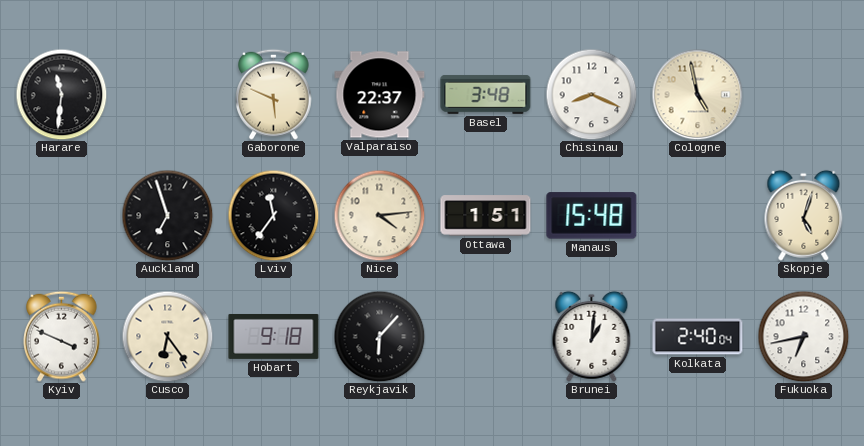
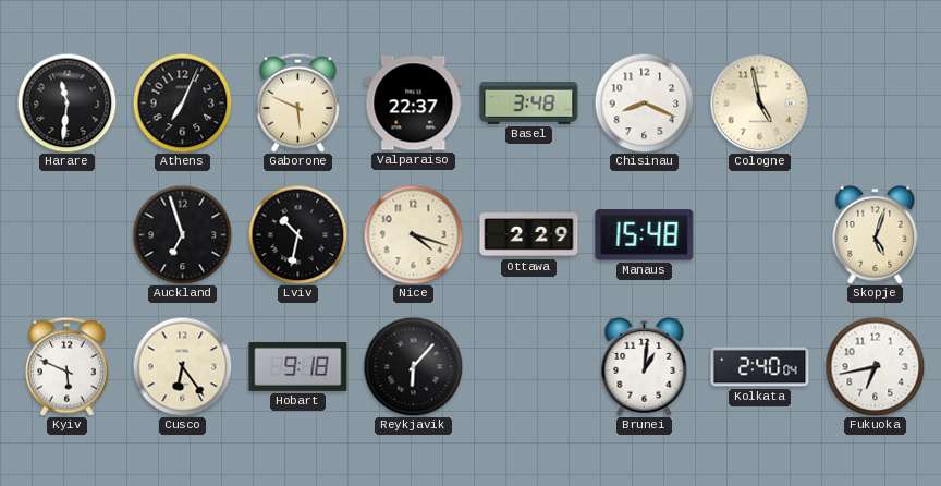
Athens: none -> 7:04
Lviv: 11:36 -> 10:32
Nice: 4:14 -> 4:18
Ottawa: 1:51 -> 2:29
Kyiv: 3:49 -> 5:49
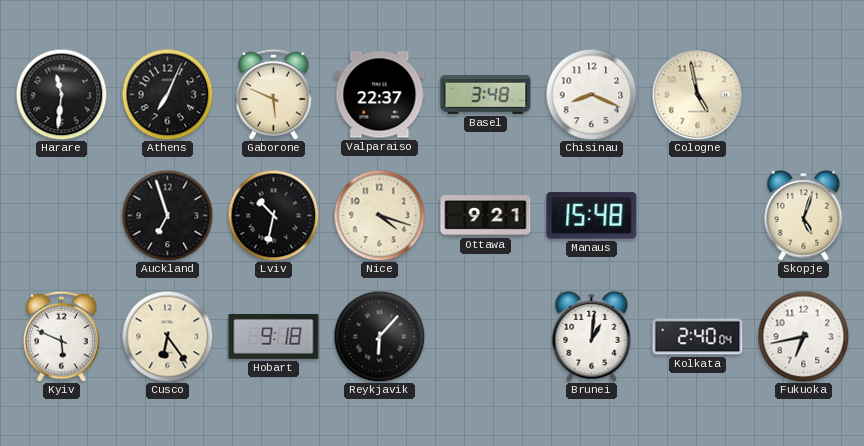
Ottawa: 2:29 -> 9:21
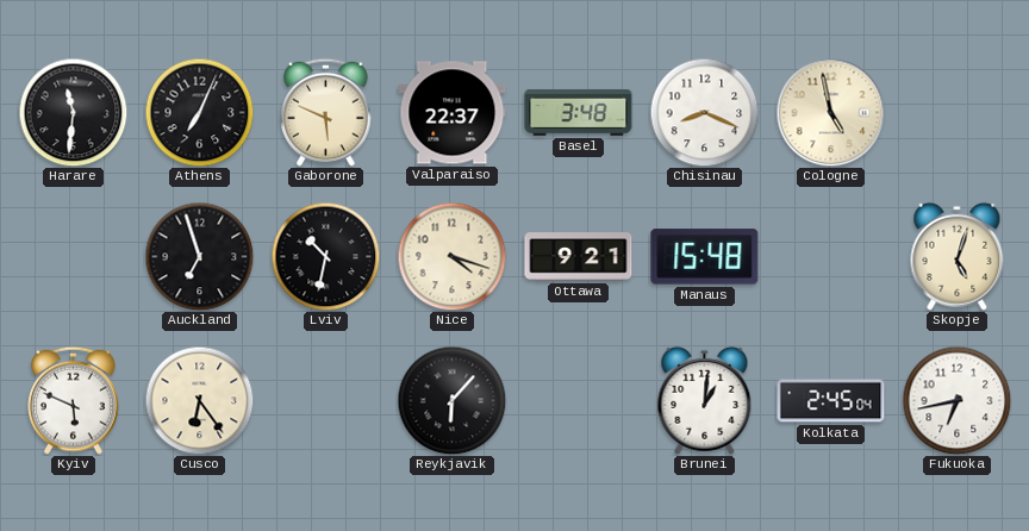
Hobart: 9:18 -> none
Kolkata: 2:40 -> 2:45
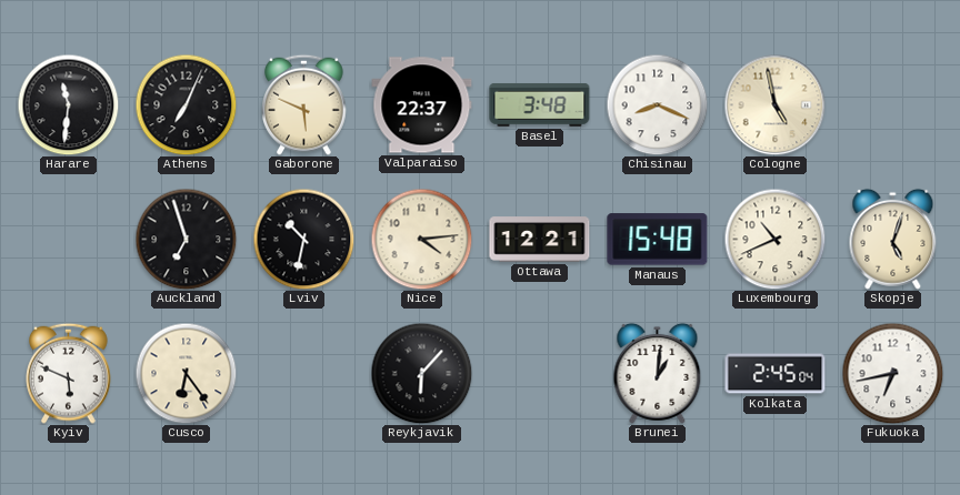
Nice: 4:18 -> 4:14
Ottawa: 9:21 -> 12:21
Luxembourg: none -> 10:41
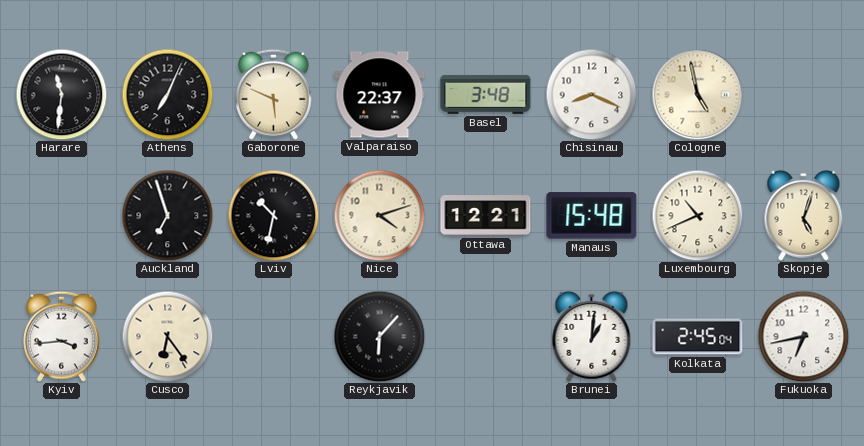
Nice: 4:14 -> 4:12
Kyiv: 5:49 -> 3:44
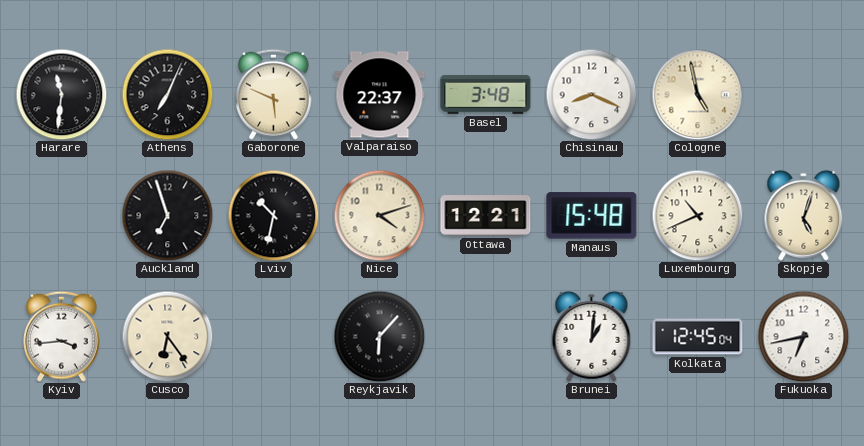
Kolkata: 2:45 -> 12:45
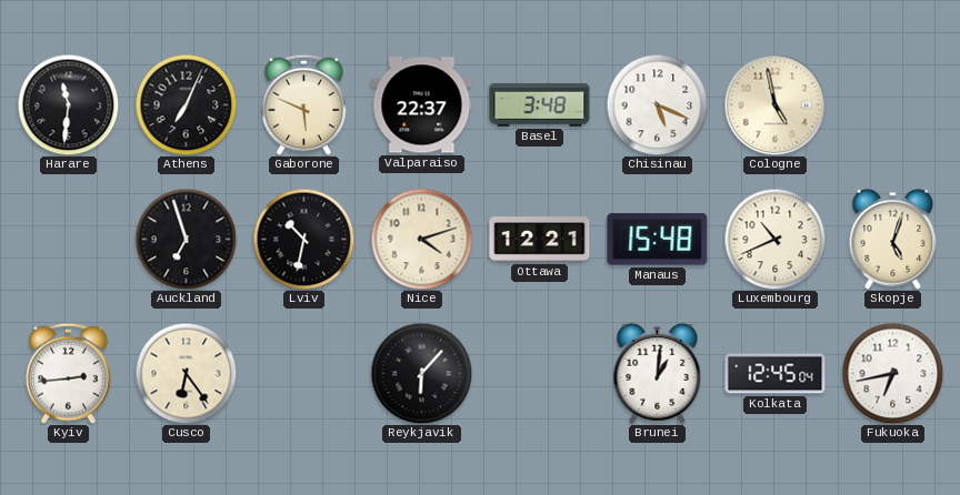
Chisinau: 8:19 -> 5:19
Kyiv: 3:44 -> 2:44
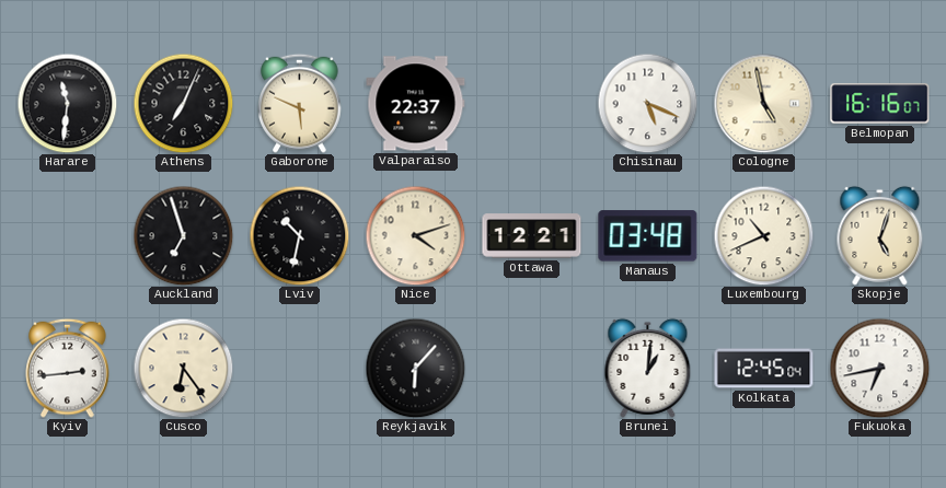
Basel: 3:48 -> none
Belmopan: none -> 16:16
Manaus: 15:48 -> 03:48
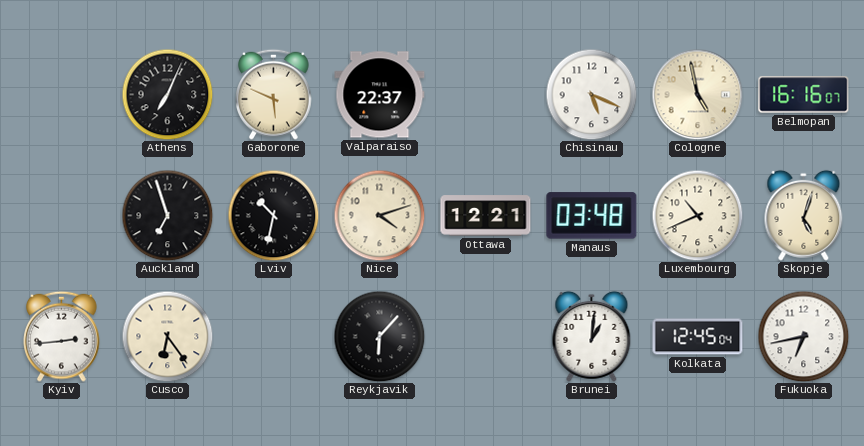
Harare: 11:31 -> none
